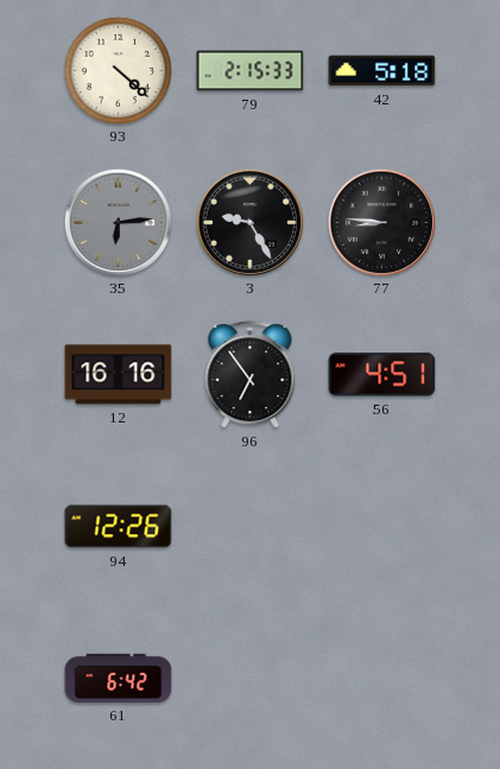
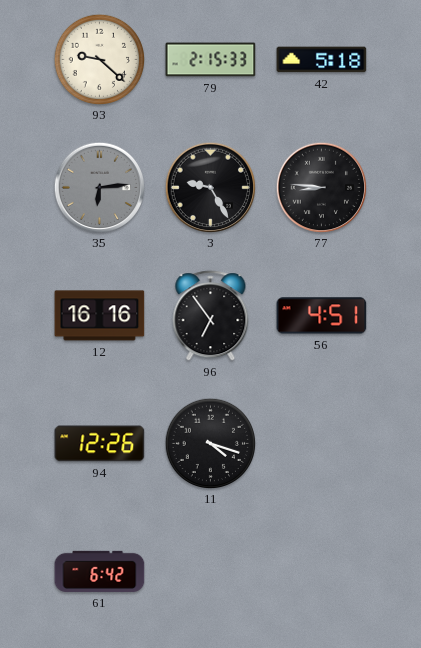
93: 4:22 -> 9:22
11: none -> 4:18
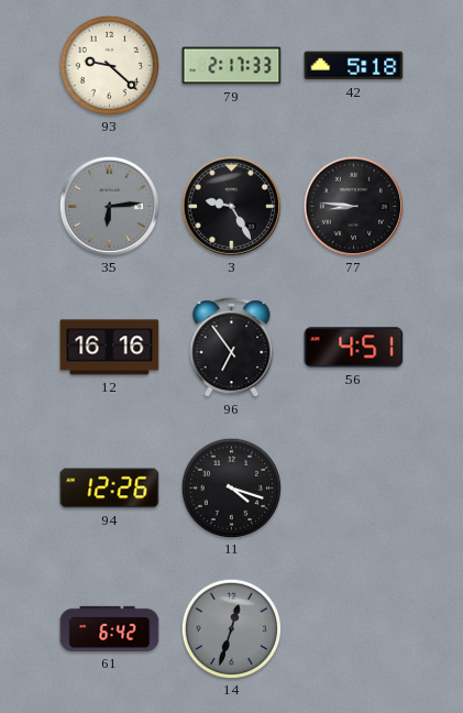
79: 2:15 -> 2:17
14: none -> 12:33
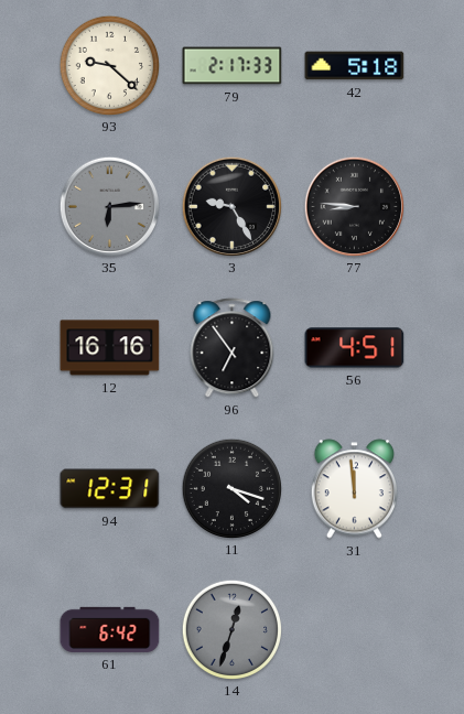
94: 12:26 -> 12:31
31: none -> 11:59
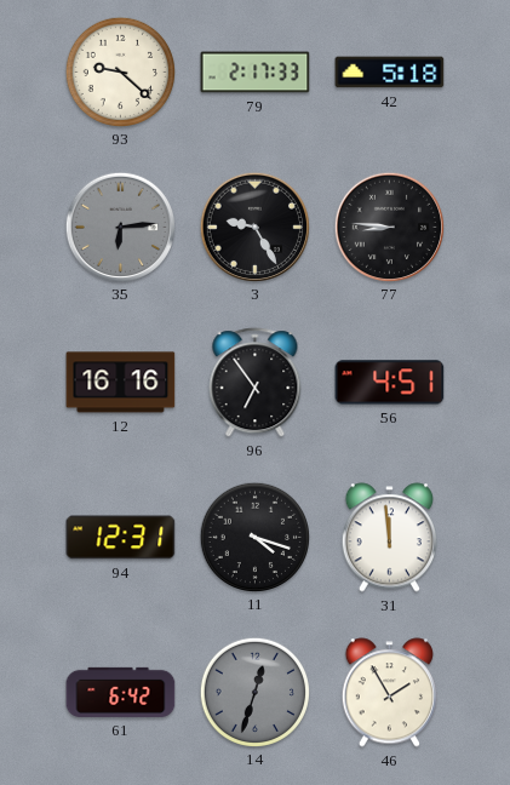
46: none -> 1:55
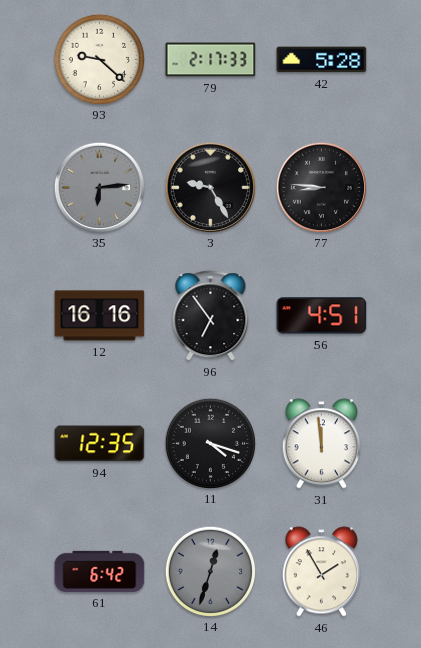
42: 5:18 -> 5:28
94: 12:31 -> 12:35
